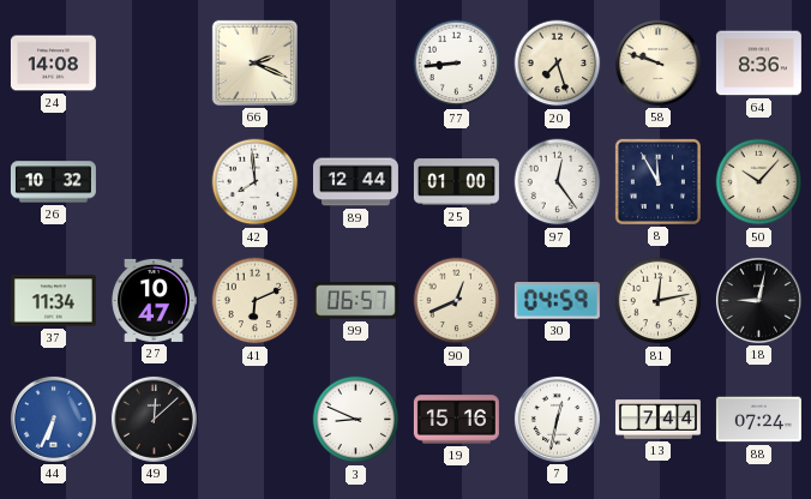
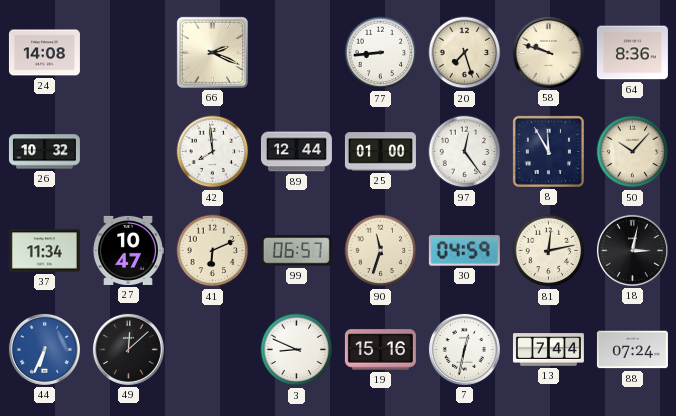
90: 12:41 -> 11:33
18: 9:02 -> 3:02
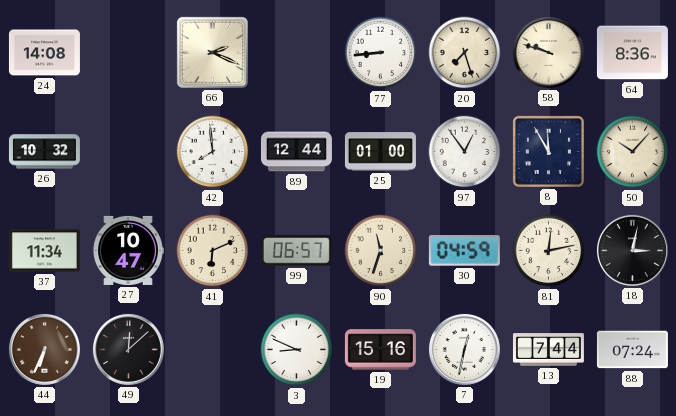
97: 12:24 -> 12:54
44 dial: blue -> brown
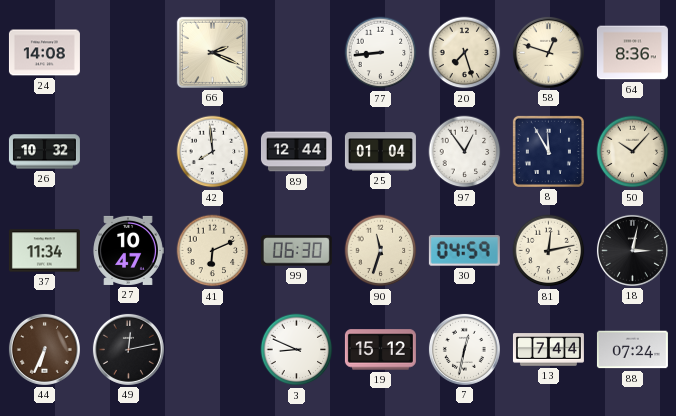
58: 9:48 -> 12:48
25: 01:00 -> 01:04
99: 06:57 -> 06:30
49: 12:08 -> 12:13
19: 15:16 -> 15:12
